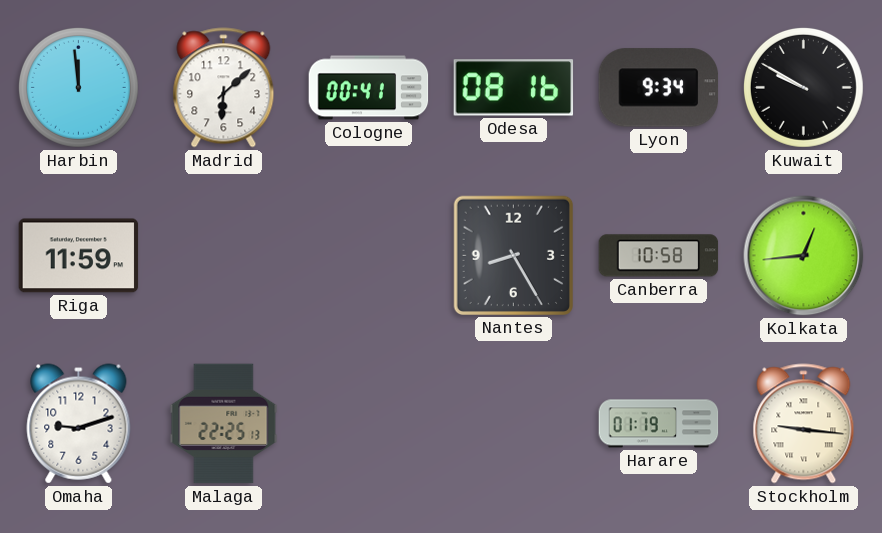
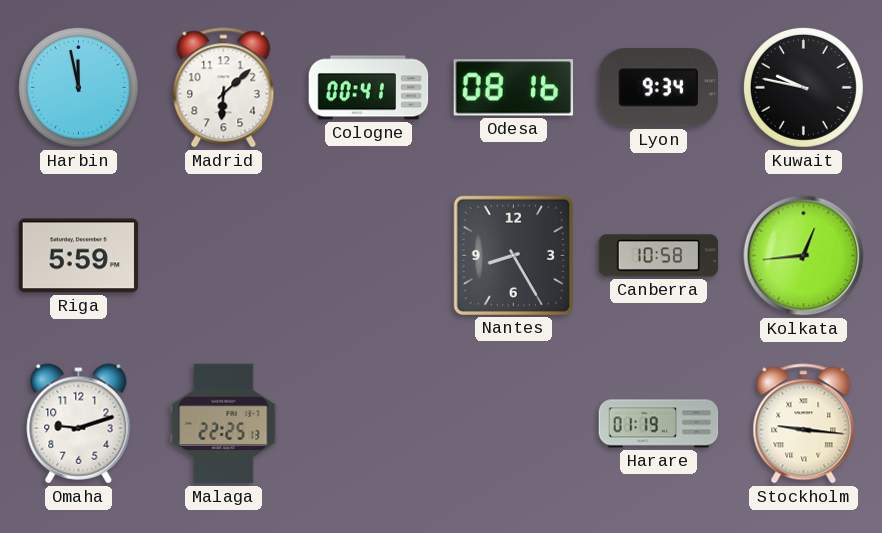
Harbin: 11:59 -> 11:58
Kuwait: 9:50 -> 9:47
Riga: 11:59 -> 5:59
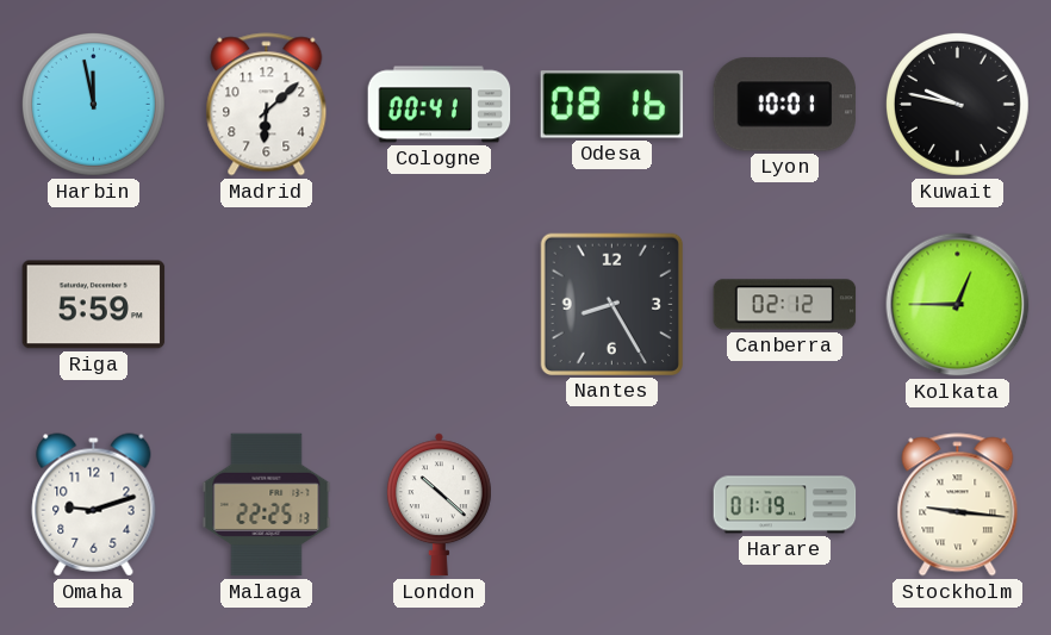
Lyon: 9:34 -> 10:01
Canberra: 10:58 -> 02:12
Kolkata: 12:44 -> 12:45
London: none -> 10:22
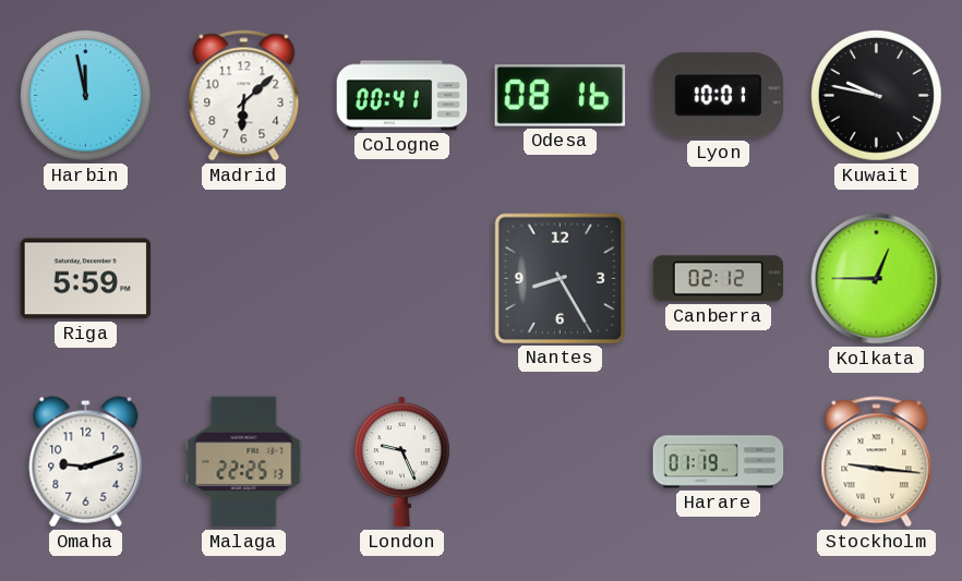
London: 10:22 -> 9:26
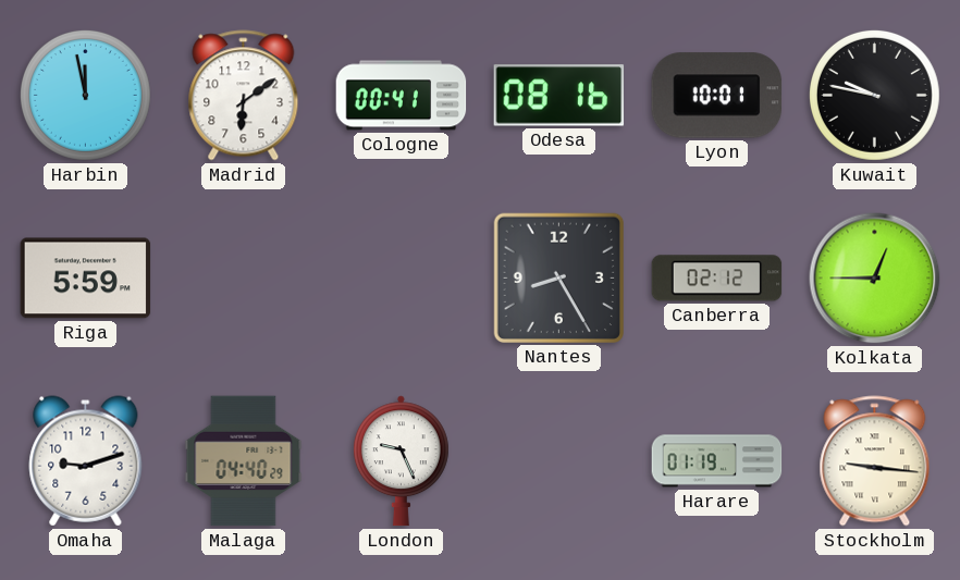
Madrid: 6:08 -> 6:09
Malaga: 22:25 -> 04:40
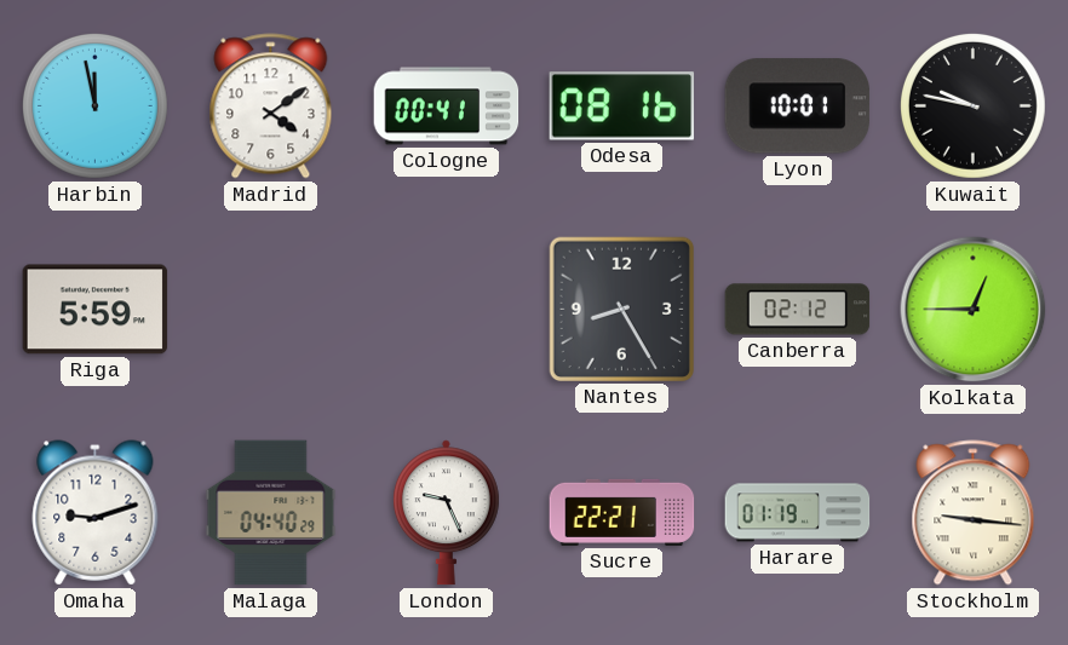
Madrid: 6:09 -> 4:09
Sucre: none -> 22:21
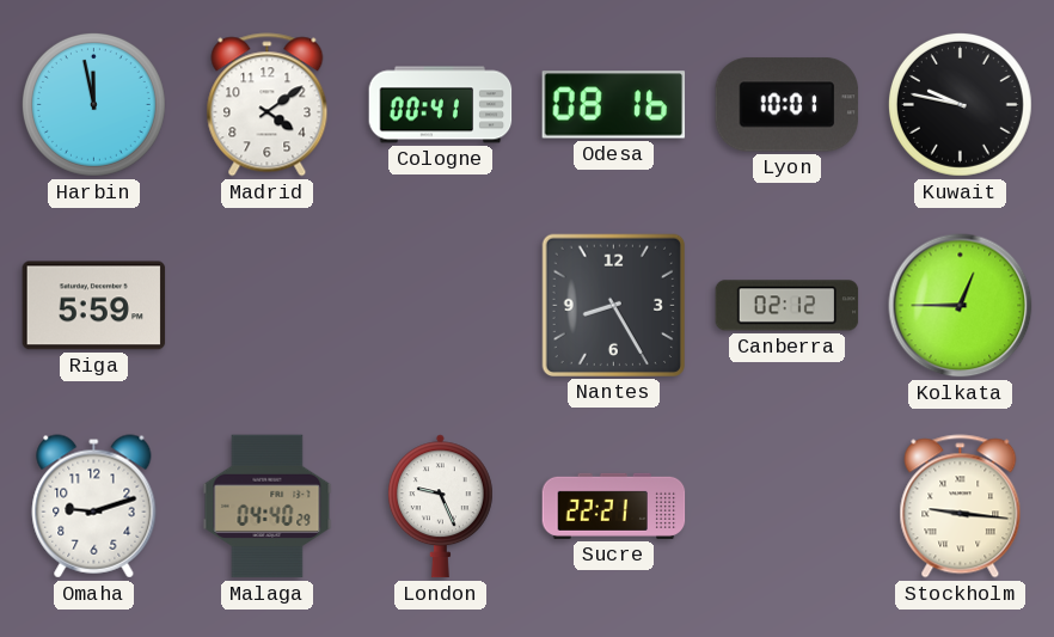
Harare: 01:19 -> none
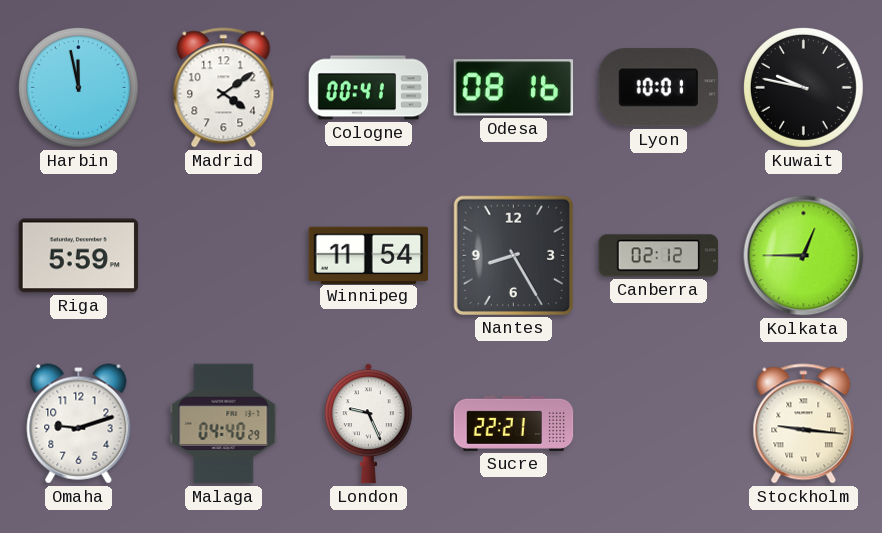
Winnipeg: none -> 11:54
